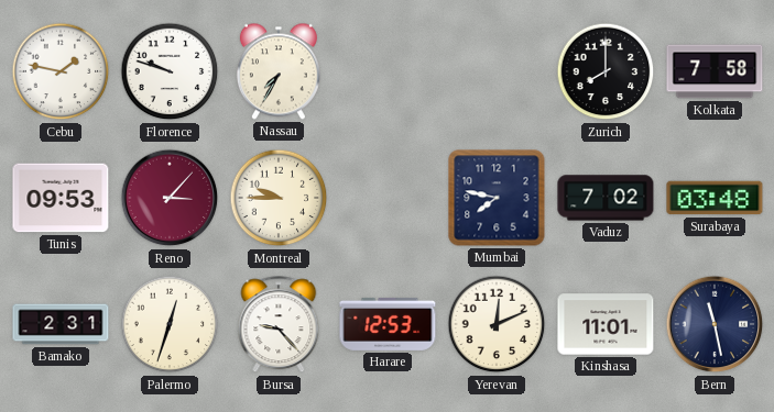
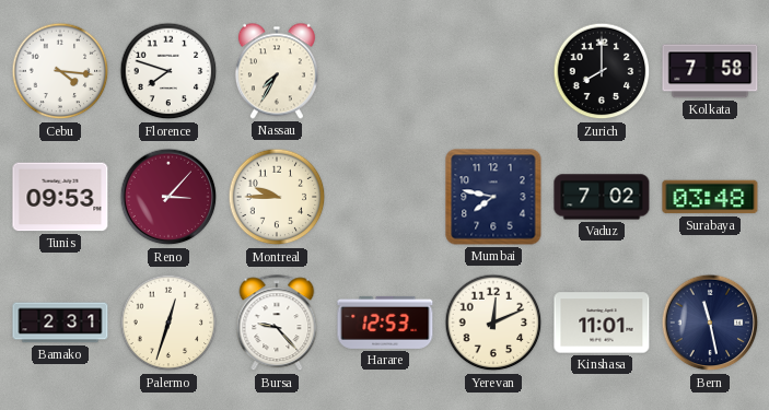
Cebu: 1:47 -> 4:16
Florence: 9:48 -> 7:48
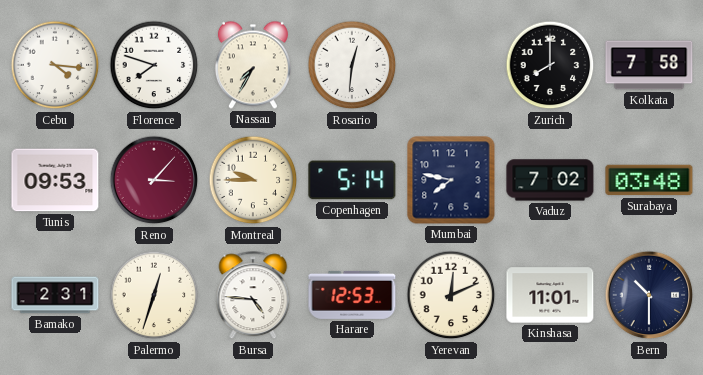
Rosario: none -> 12:31
Copenhagen: none -> 5:14
Bursa: 9:23 -> 4:46
Bern: 11:28 -> 10:30
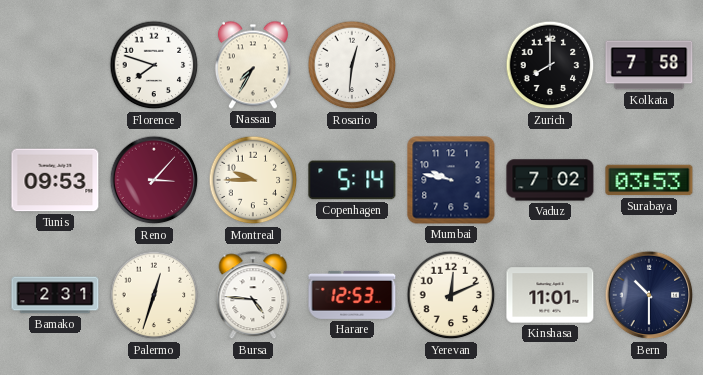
Cebu: 4:16 -> none
Mumbai: 7:47 -> 9:47
Surabaya: 03:48 -> 03:53
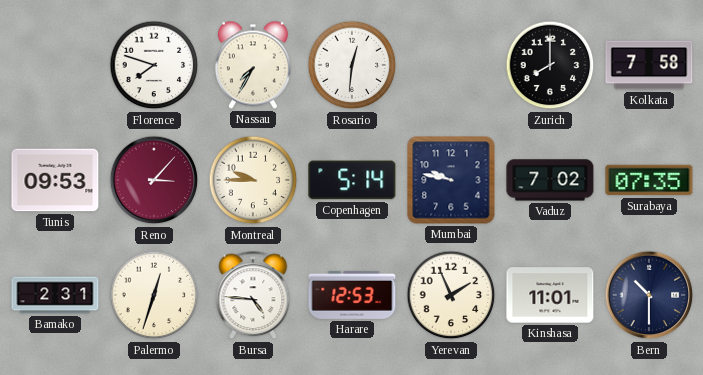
Surabaya: 03:53 -> 07:35
Yerevan: 12:11 -> 1:56
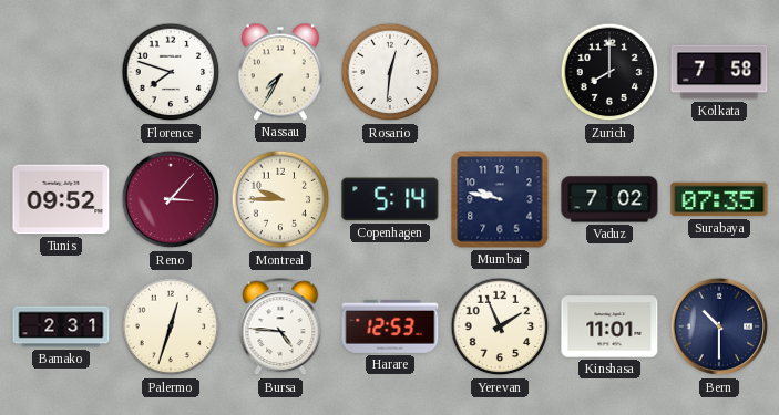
Tunis: 09:53 -> 09:52
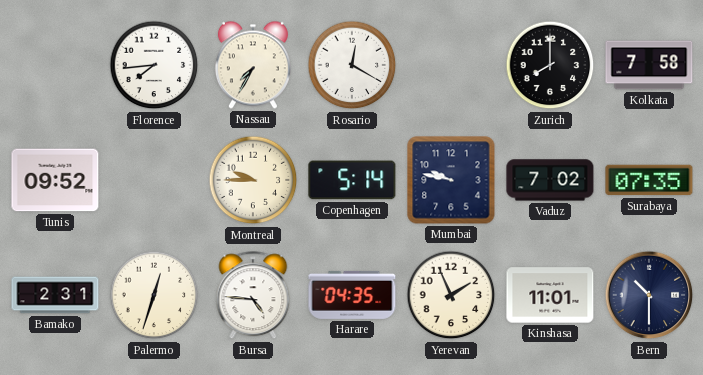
Florence: 7:48 -> 7:44
Rosario: 12:31 -> 12:20
Reno: 3:07 -> none
Harare: 12:53 -> 04:35
